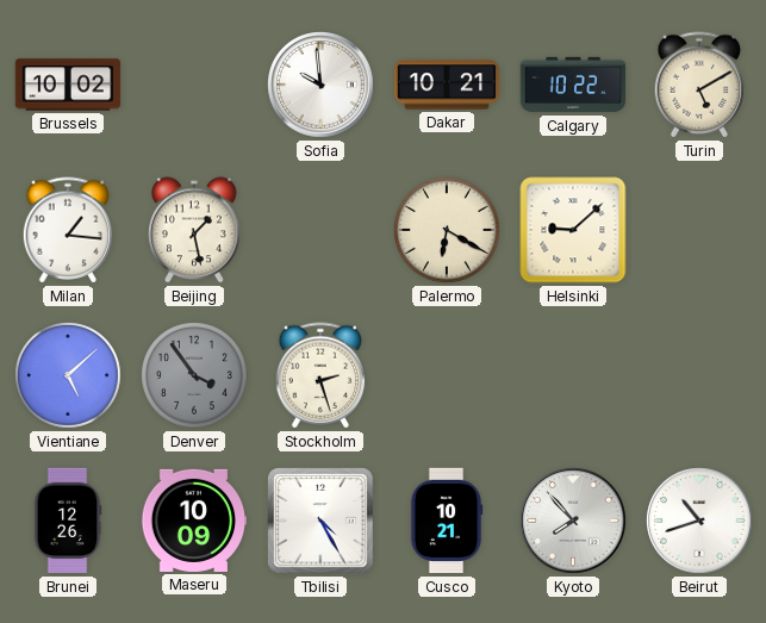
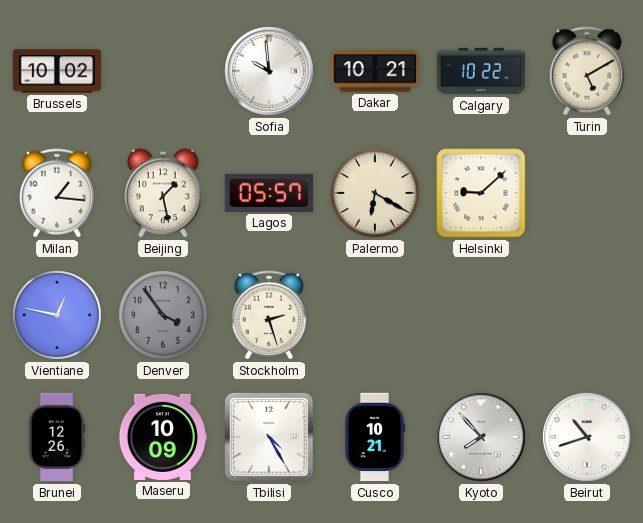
Lagos: none -> 05:57
Vientiane: 5:08 -> 12:47
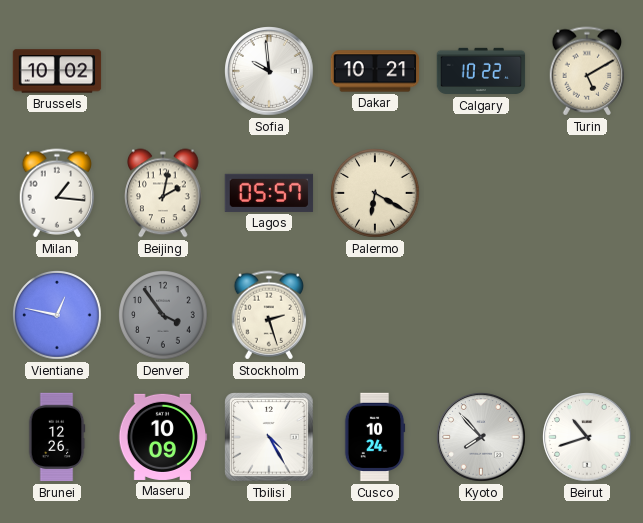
Beijing: 1:28 -> 2:02
Helsinki: 9:08 -> none
Cusco: 10:21 -> 10:24
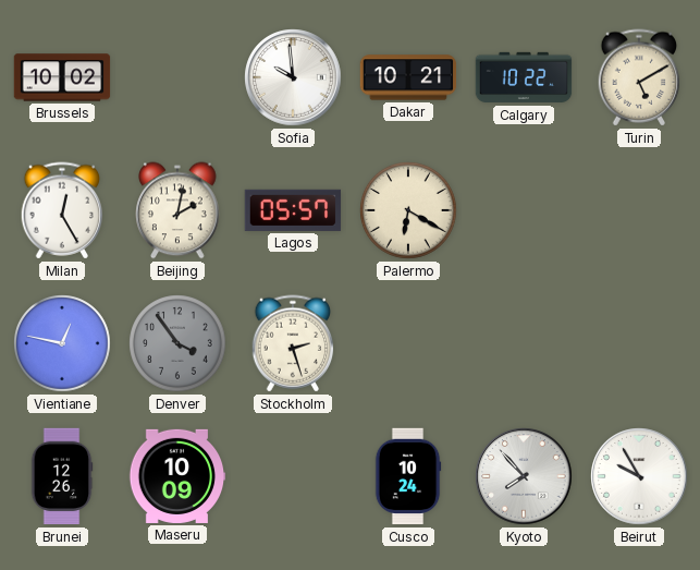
Milan: 1:16 -> 12:25
Tbilisi: 4:25 -> none
Beirut: 10:42 -> 9:55
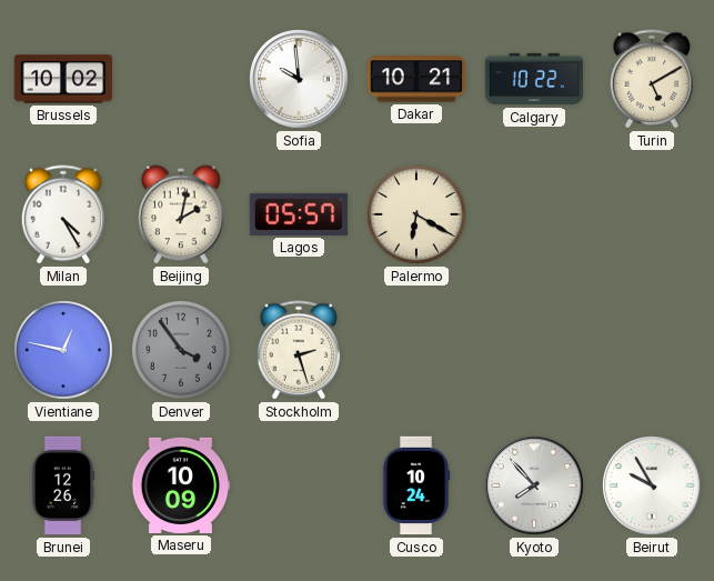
Milan: 12:25 -> 4:25
